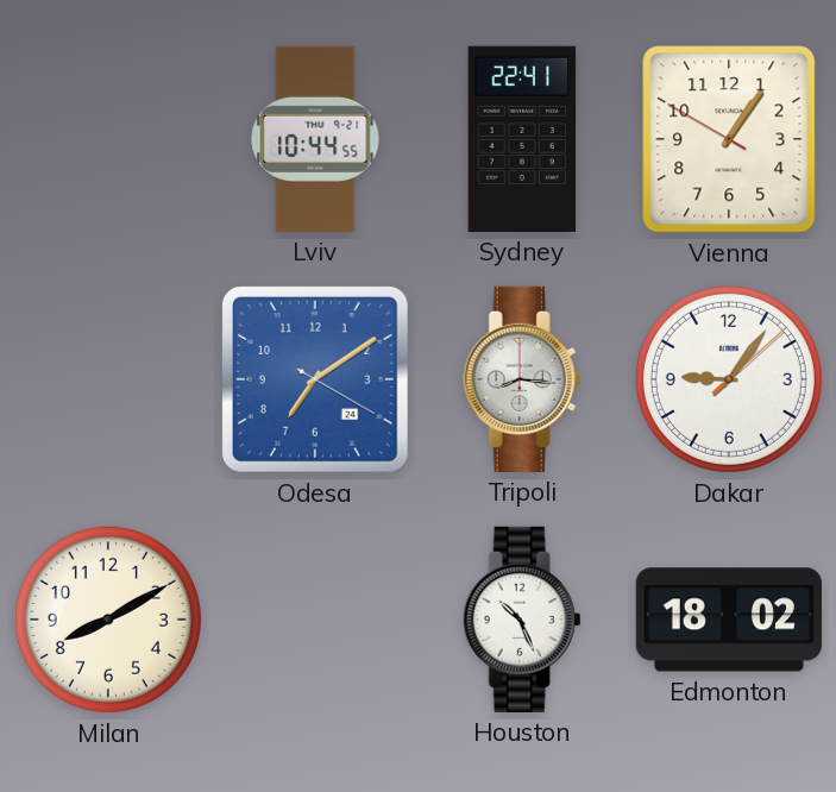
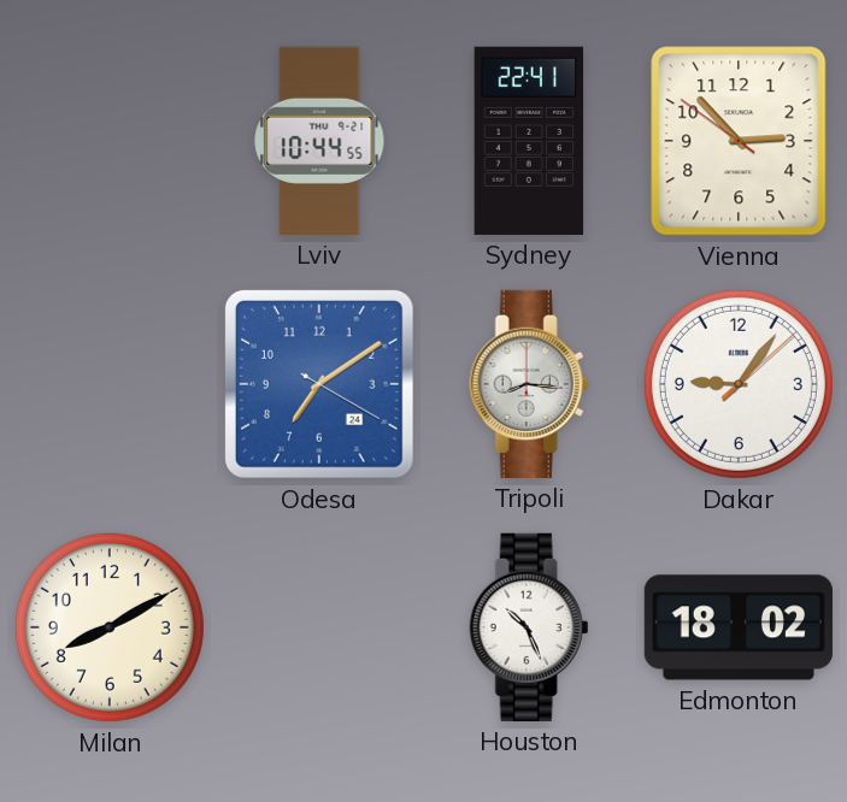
Vienna: 1:05 -> 2:52
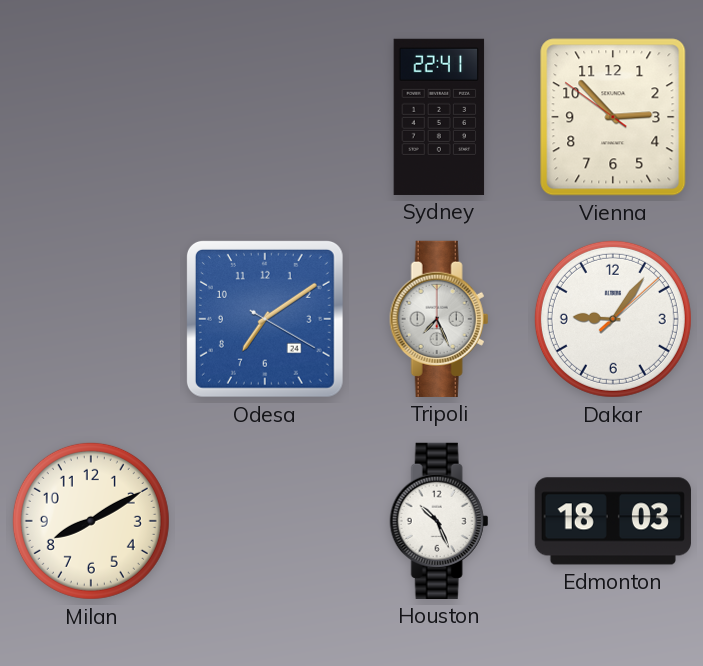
Lviv: 10:44 -> none
Tripoli: 8:16 -> 7:26
Edmonton: 18:02 -> 18:03
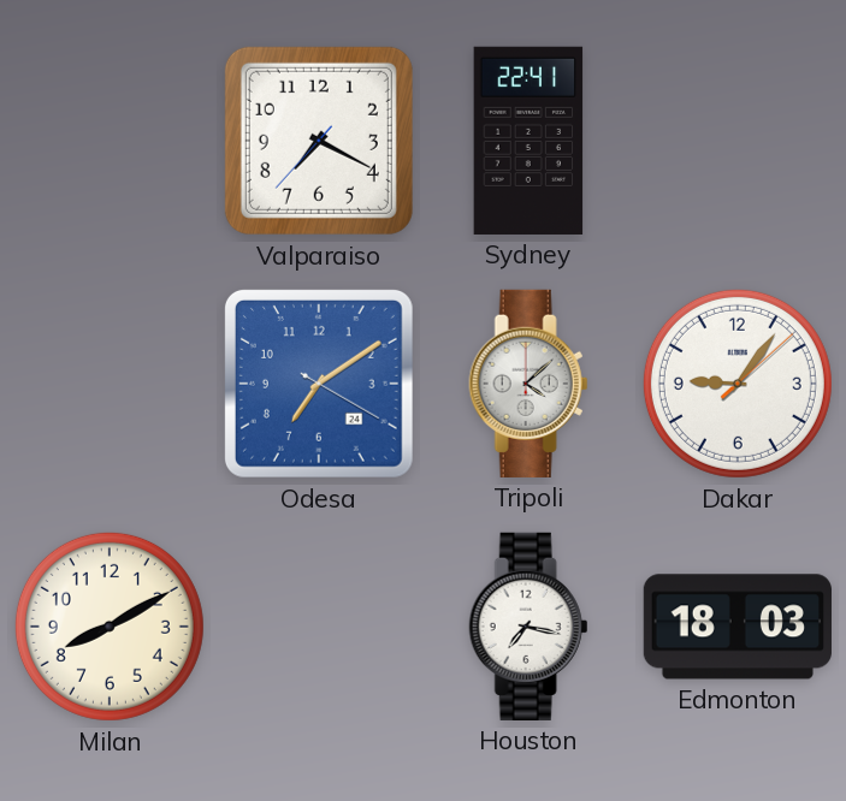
Valparaiso: none -> 7:19
Vienna: 2:52 -> none
Tripoli: 7:26 -> 4:08
Houston: 10:26 -> 7:17
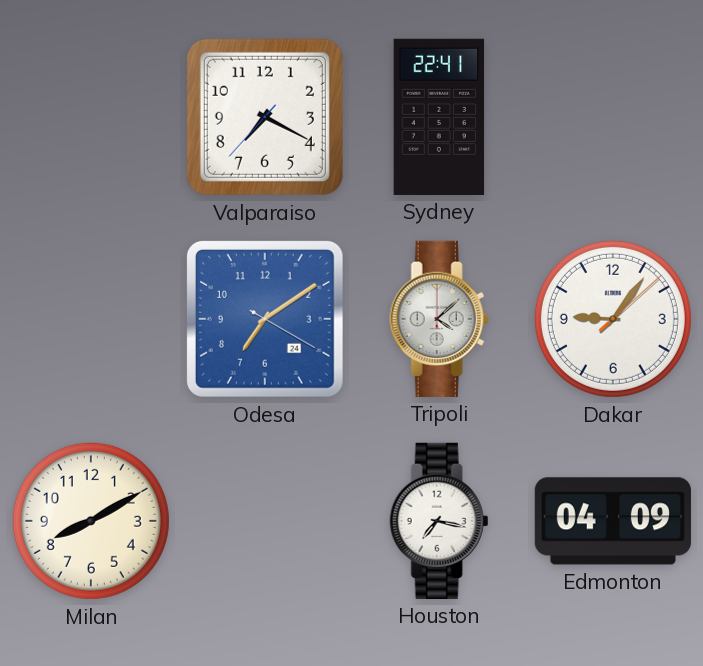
Edmonton: 18:03 -> 04:09
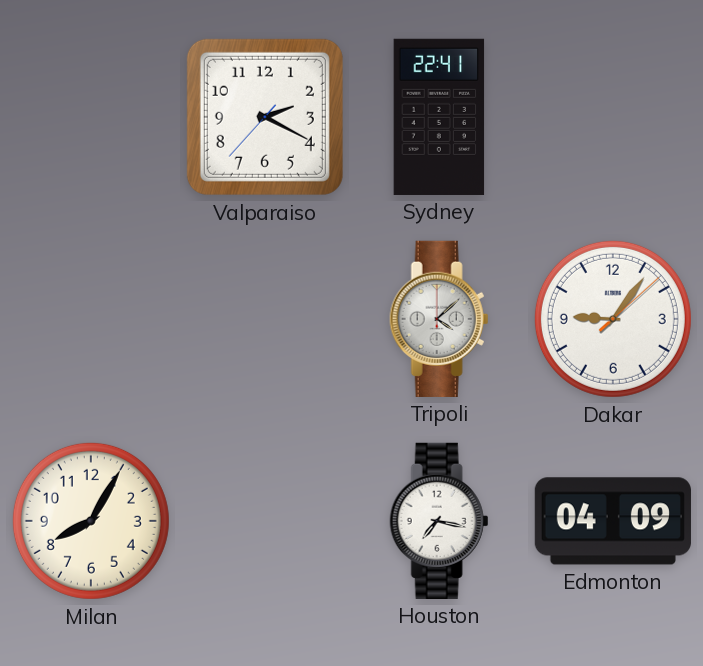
Valparaiso: 7:19 -> 2:19
Odesa: 7:09 -> none
Milan: 8:10 -> 8:05
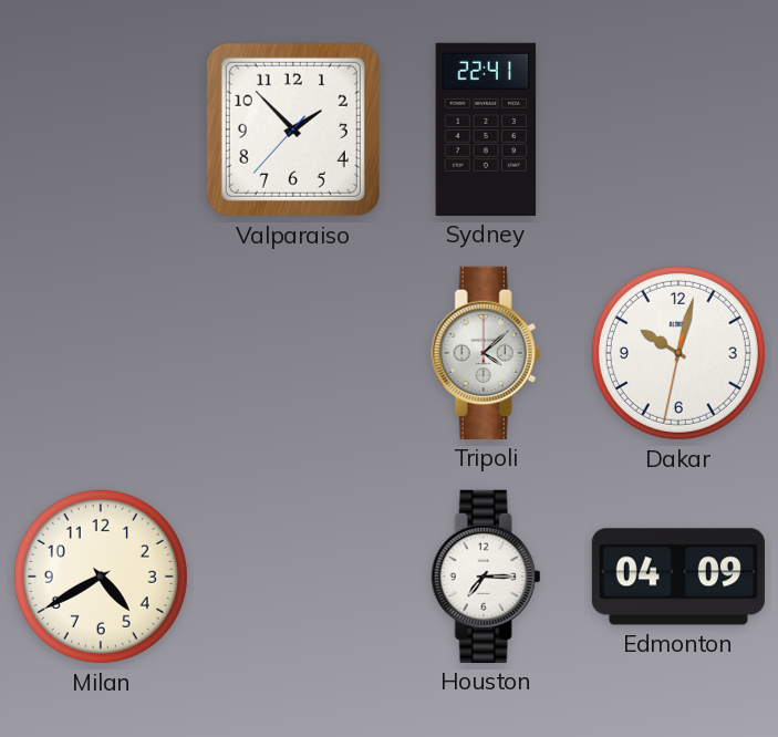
Valparaiso: 2:19 -> 1:52
Dakar: 9:06 -> 10:02
Milan: 8:05 -> 4:40
Houston: 7:17 -> 7:15
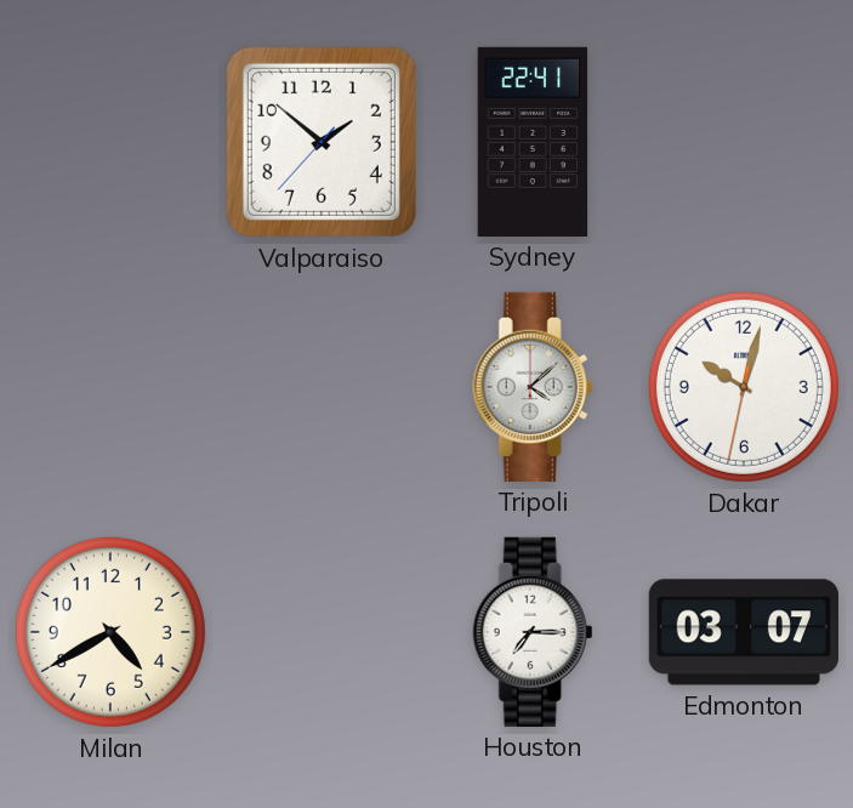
Valparaiso: 1:52 -> 1:51
Edmonton: 04:09 -> 03:07
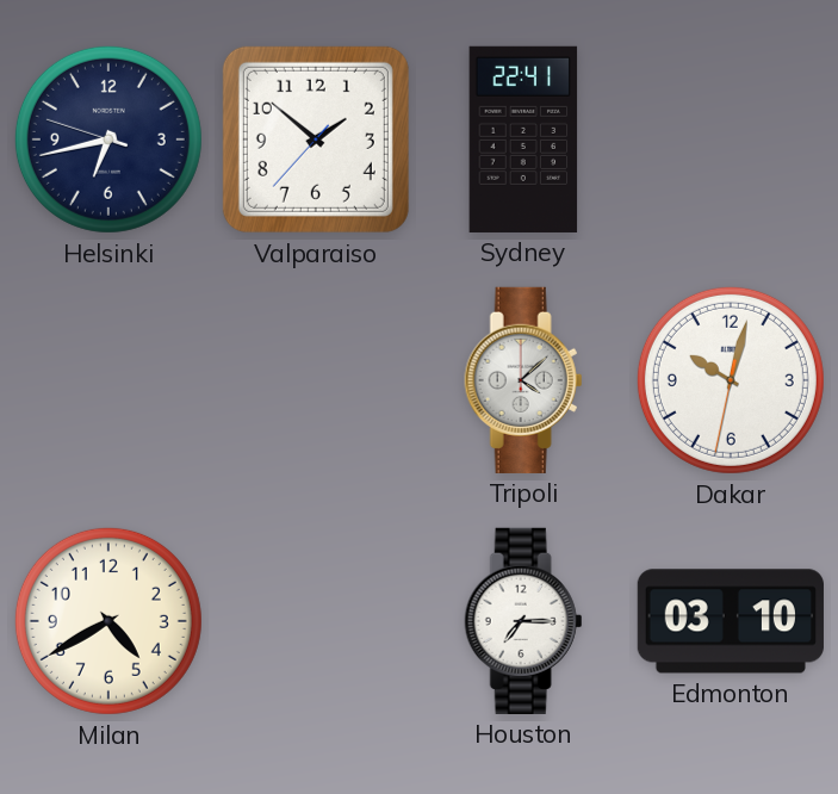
Helsinki: none -> 6:42
Edmonton: 03:07 -> 03:10
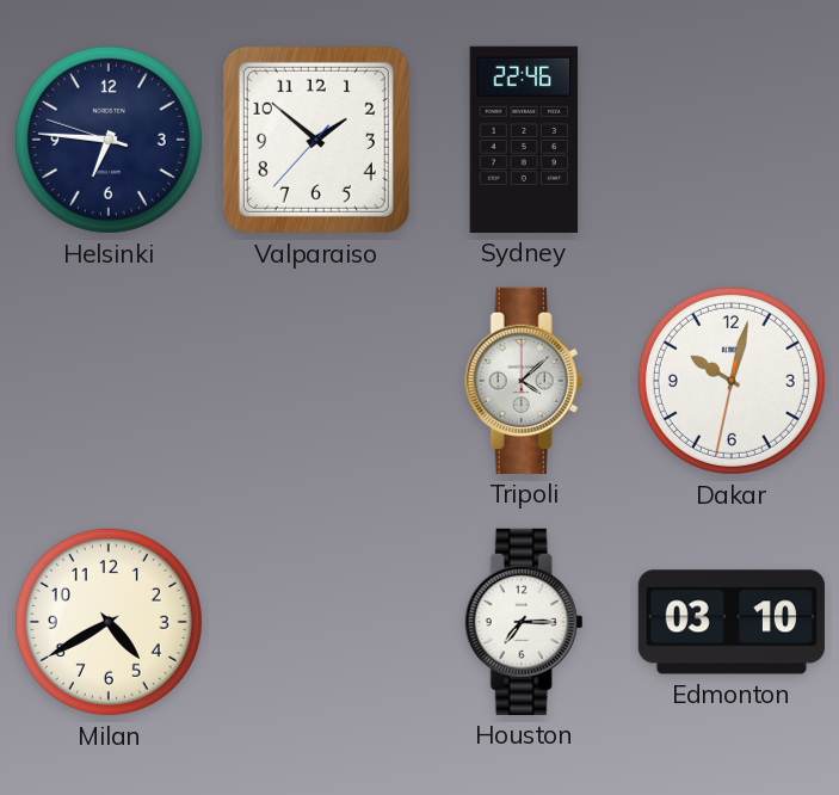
Helsinki: 6:42 -> 6:45
Sydney: 22:41 -> 22:46
